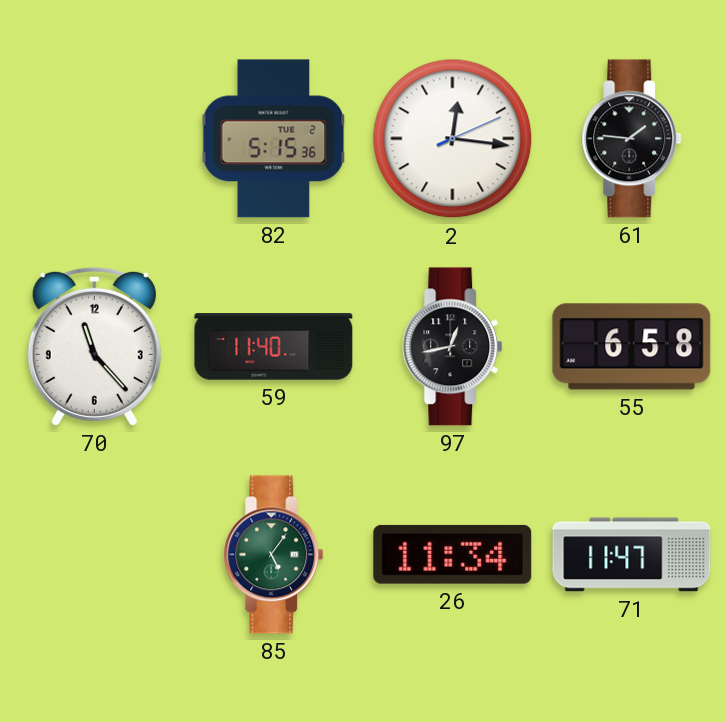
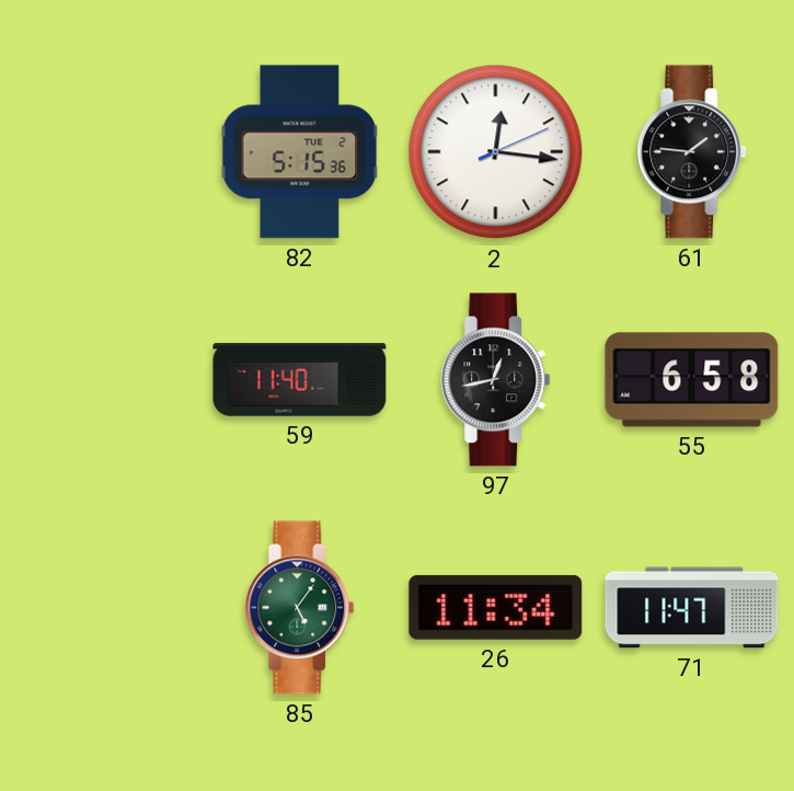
70: 11:23 -> none
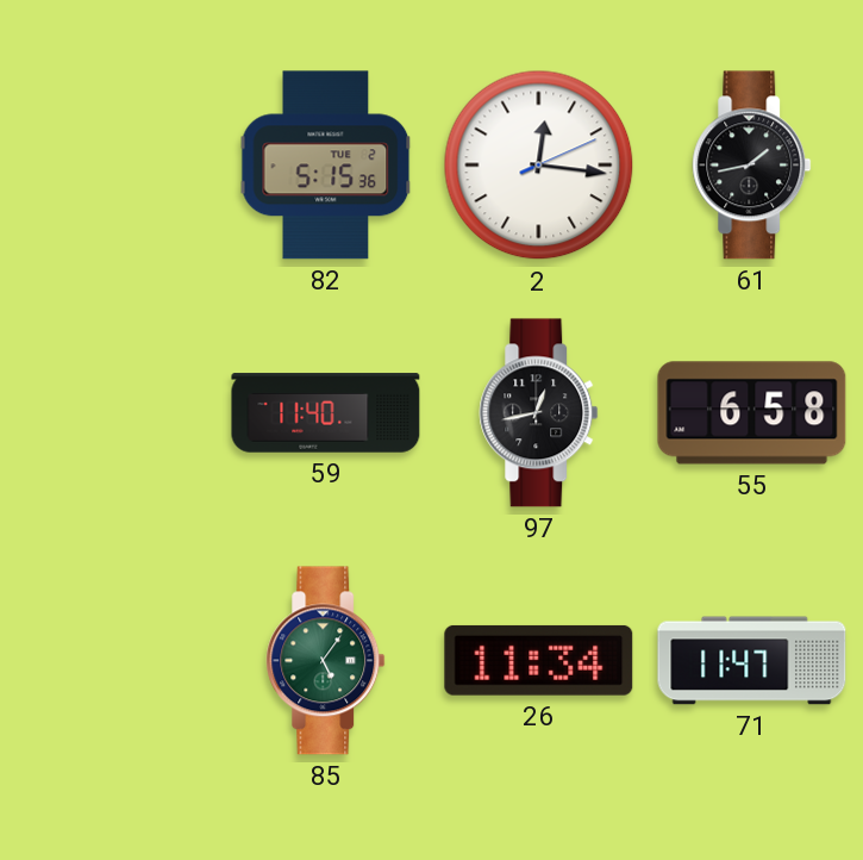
61: 1:46 -> 1:43
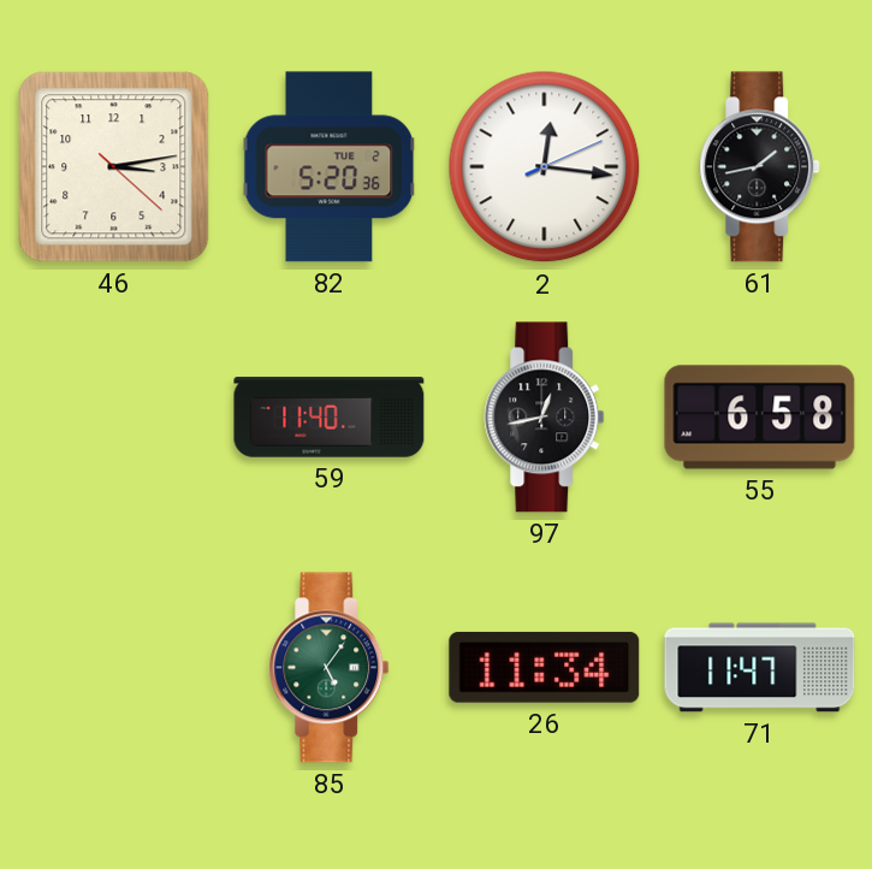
46: none -> 3:13
82: 5:15 -> 5:20
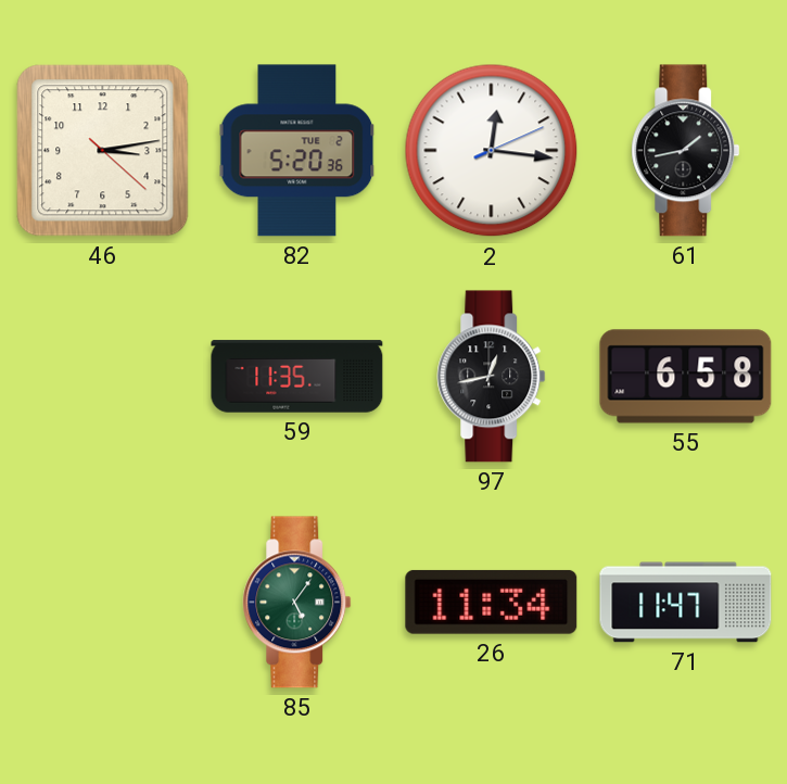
59: 11:40 -> 11:35
